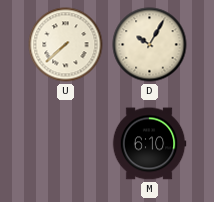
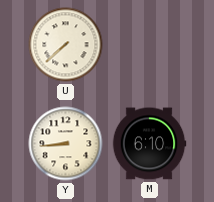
D: 10:05 -> none
Y: none -> 8:44
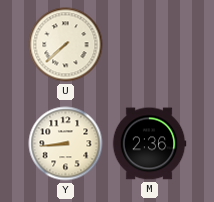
M: 6:10 -> 2:36
